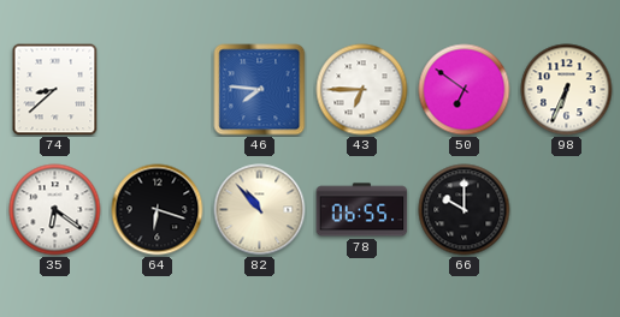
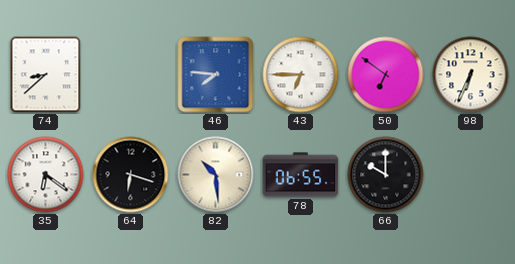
82: 10:53 -> 10:29
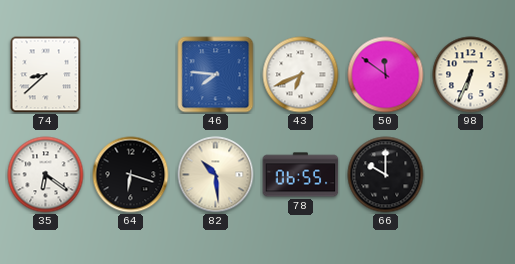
43: 6:45 -> 6:41
50: 6:51 -> 11:51
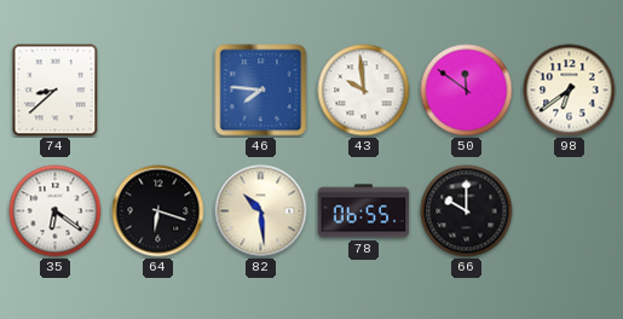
43: 6:41 -> 9:59
98: 6:34 -> 6:39
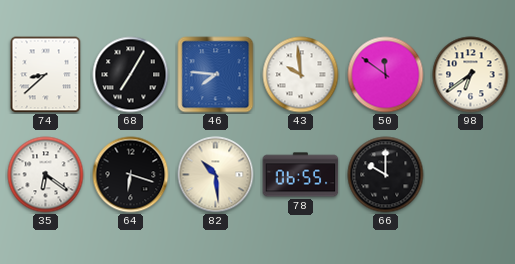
68: none -> 7:05
